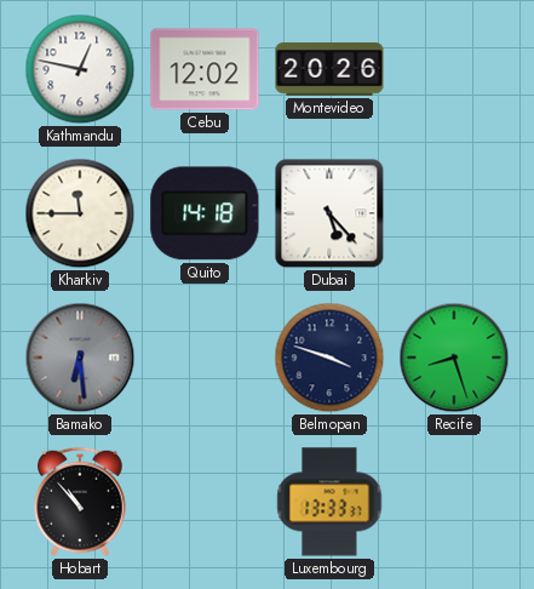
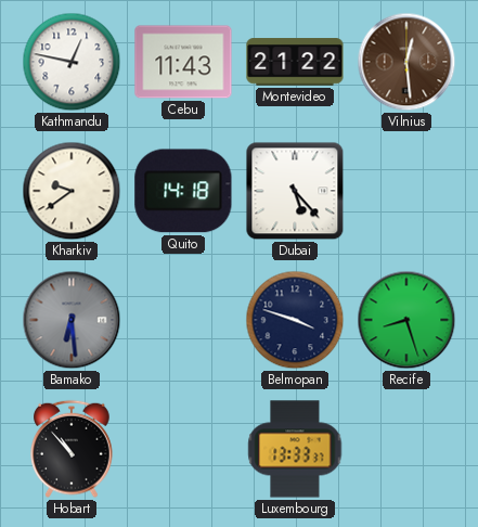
Cebu: 12:02 -> 11:43
Montevideo: 20:26 -> 21:22
Vilnius: none -> 12:29
Kharkiv: 11:45 -> 9:39
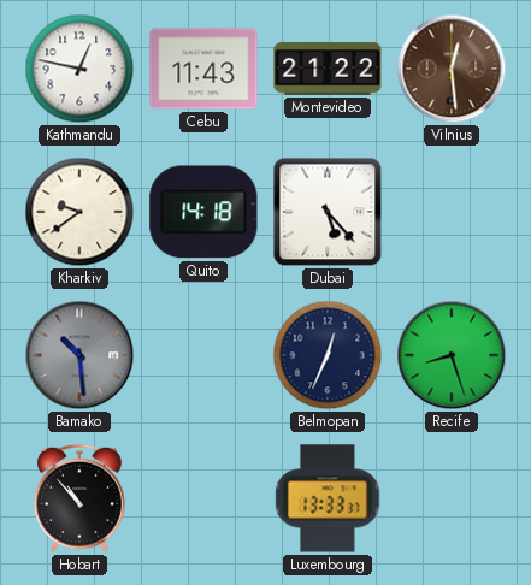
Bamako: 6:29 -> 10:29
Belmopan: 3:48 -> 12:34
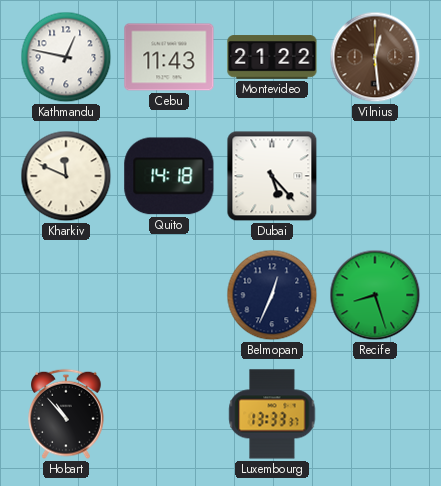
Kharkiv: 9:39 -> 11:49
Bamako: 10:29 -> none
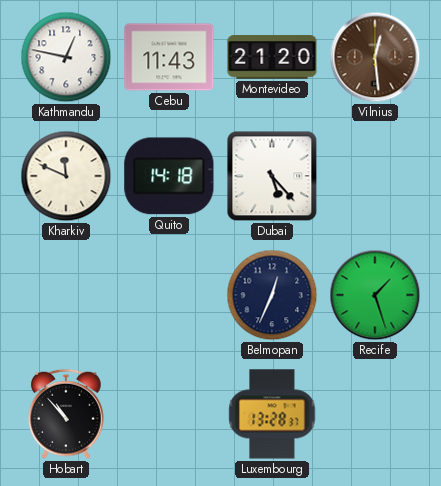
Montevideo: 21:22 -> 21:20
Recife: 8:27 -> 1:27
Luxembourg: 13:33 -> 13:28
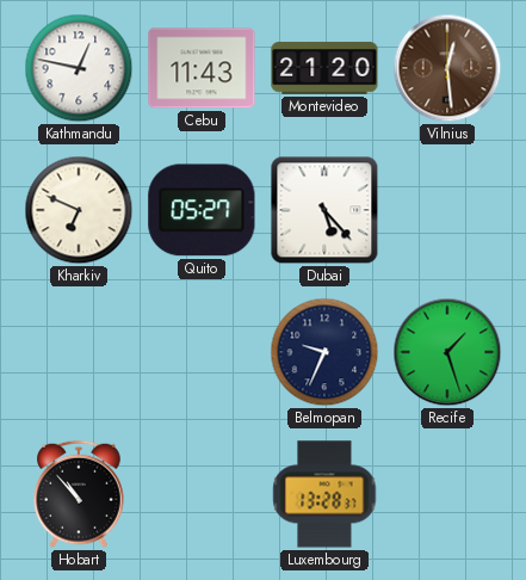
Kharkiv: 11:49 -> 6:49
Quito: 14:18 -> 05:27
Belmopan: 12:34 -> 9:34
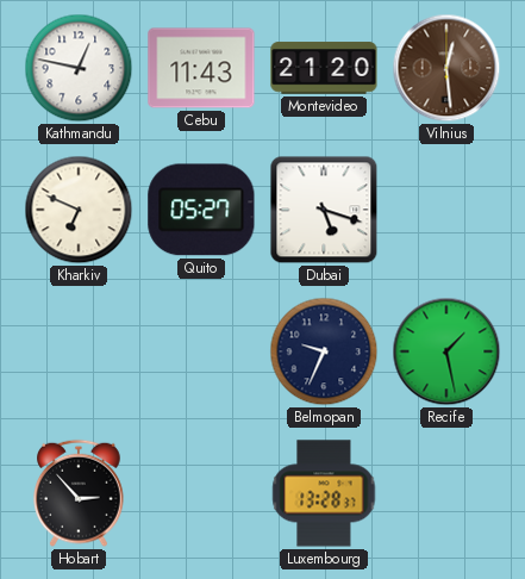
Dubai: 5:23 -> 5:18
Recife: 1:27 -> 1:28
Hobart: 10:53 -> 2:53
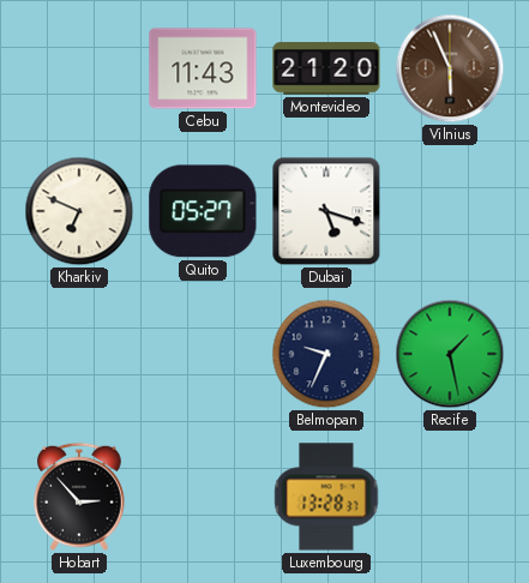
Kathmandu: 12:47 -> none
Vilnius: 12:29 -> 5:56
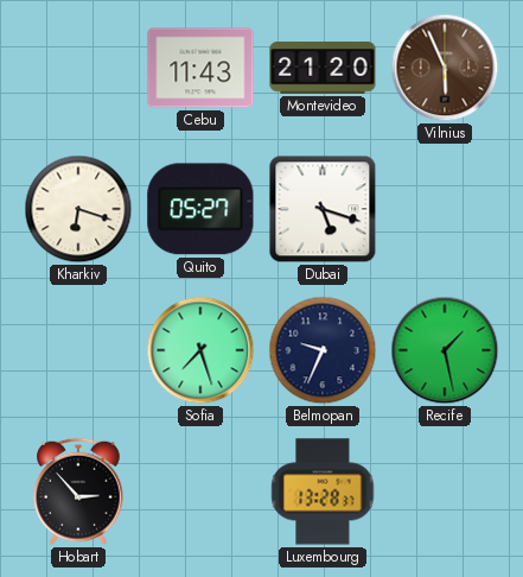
Kharkiv: 6:49 -> 6:18
Sofia: none -> 7:27
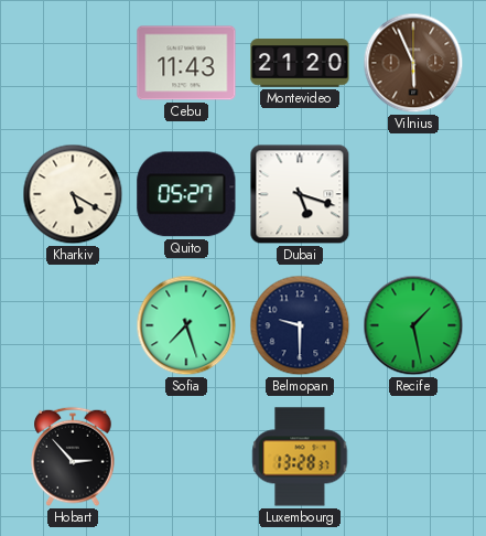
Kharkiv: 6:18 -> 5:20
Belmopan: 9:34 -> 9:30
